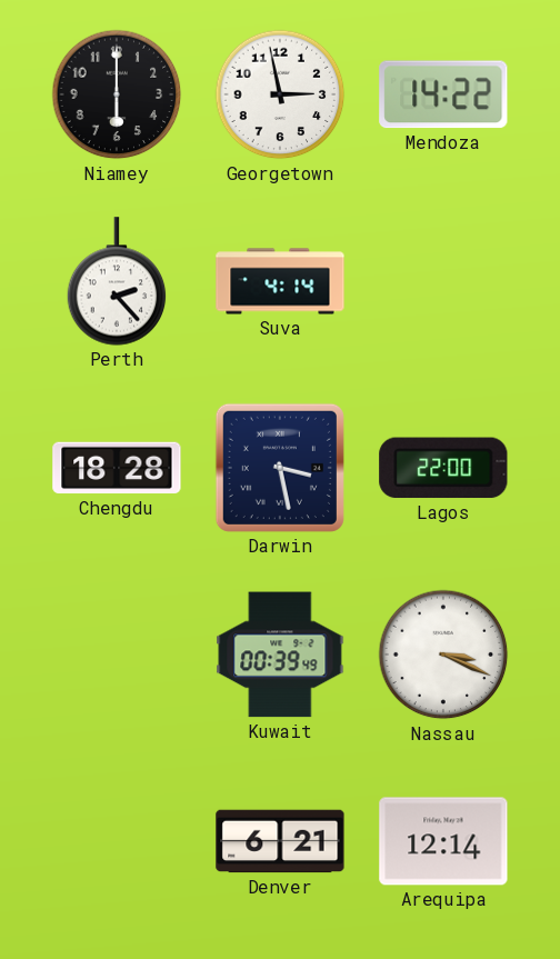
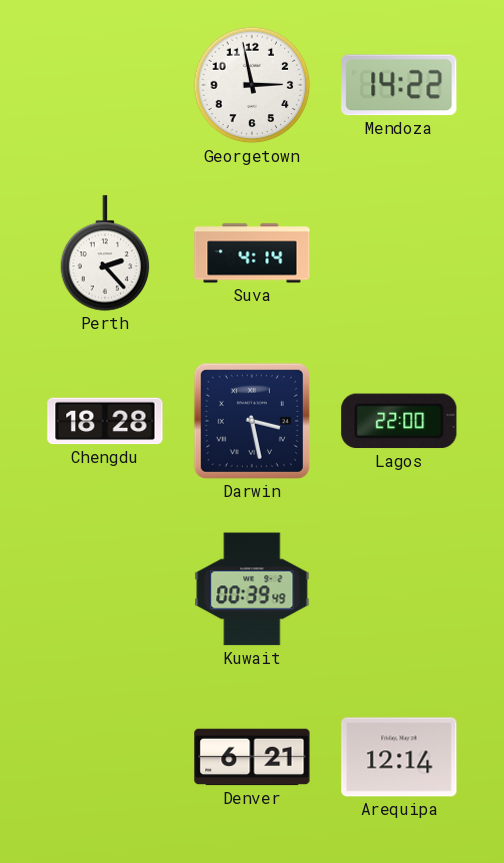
Niamey: 6:00 -> none
Nassau: 3:19 -> none
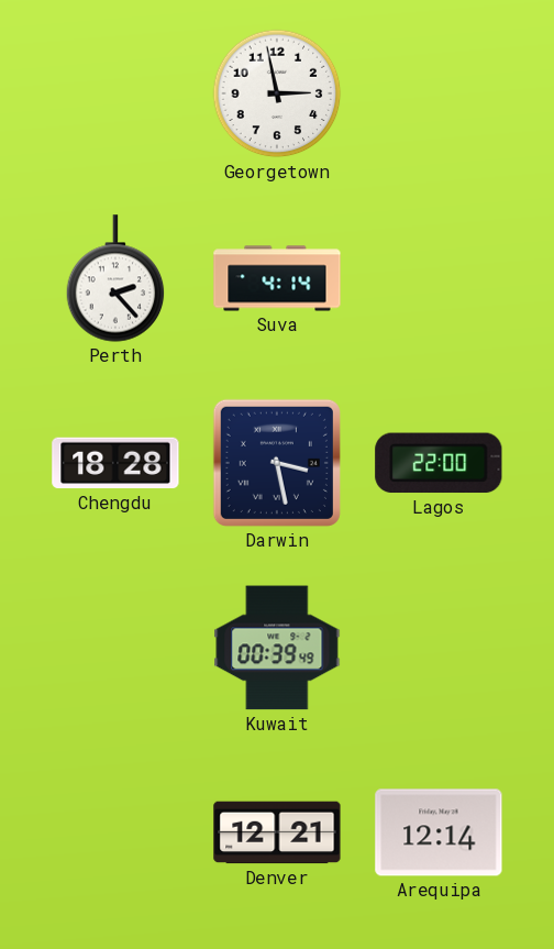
Mendoza: 14:22 -> none
Denver: 6:21 -> 12:21
